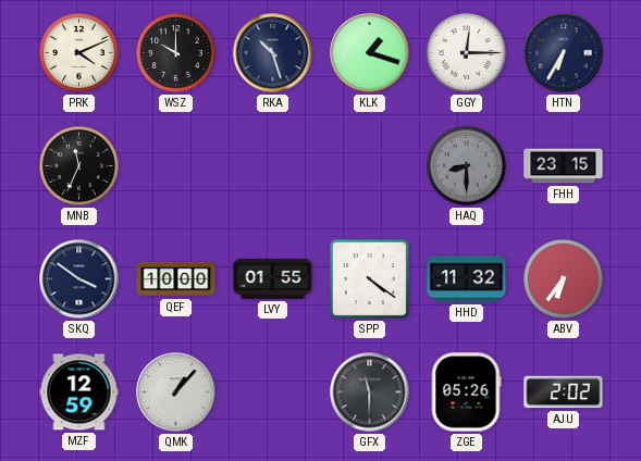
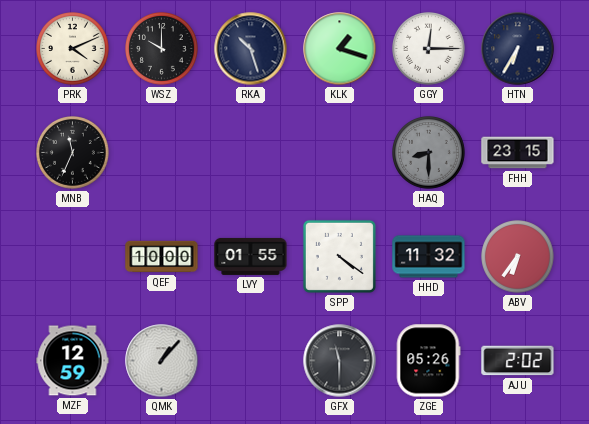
SKQ: 3:51 -> none
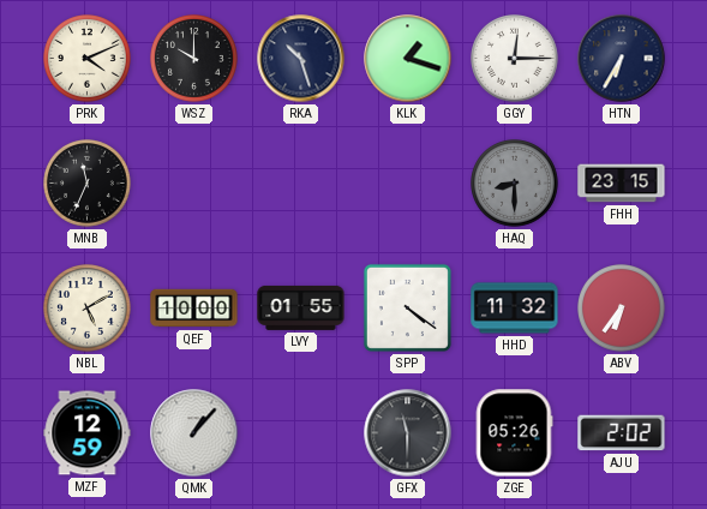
NBL: none -> 5:10
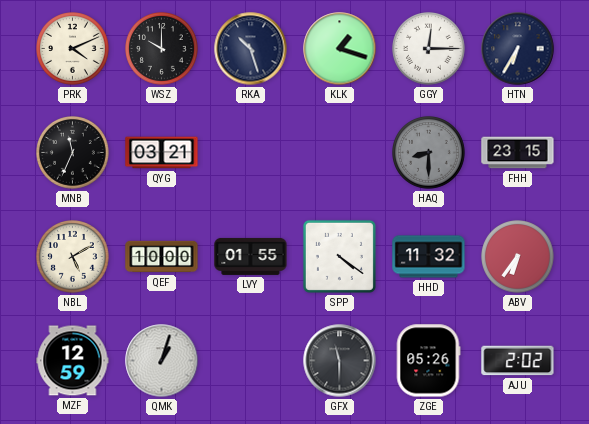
QYG: none -> 03:21
QMK: 1:07 -> 1:03
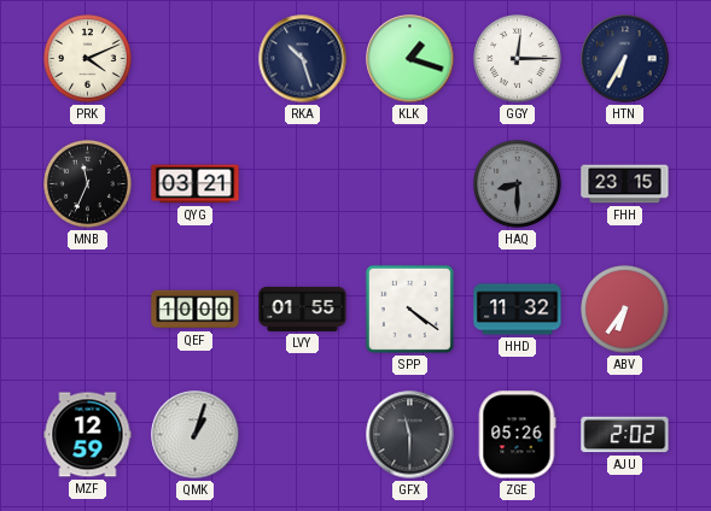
WSZ: 10:00 -> none
NBL: 5:10 -> none
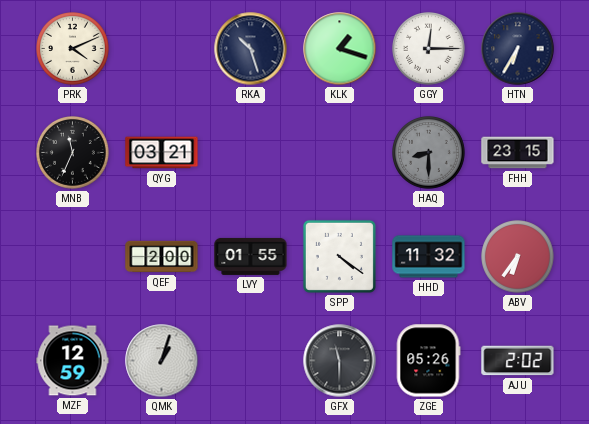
QEF: 10:00 -> 2:00
